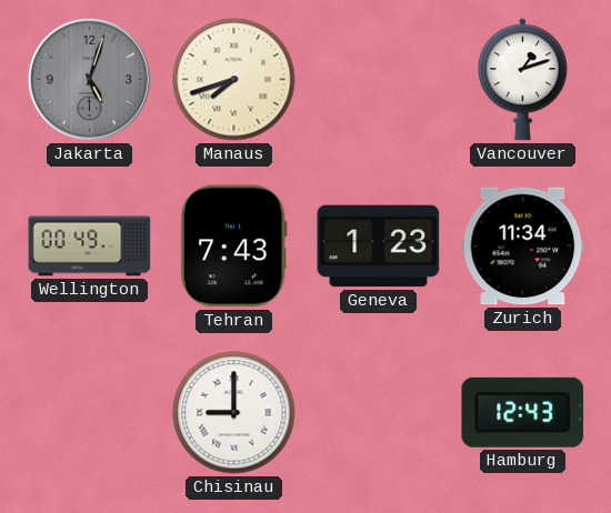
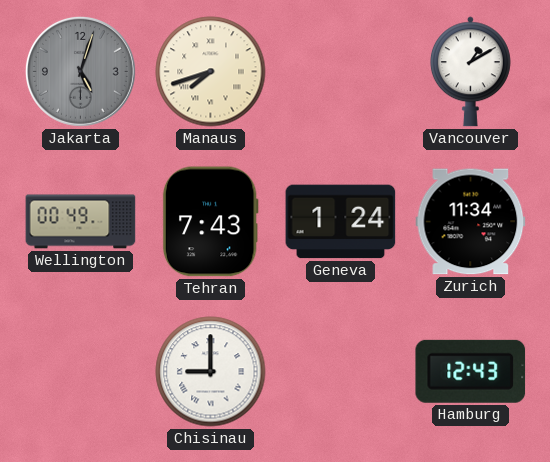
Vancouver: 1:12 -> 1:10
Geneva: 1:23 -> 1:24
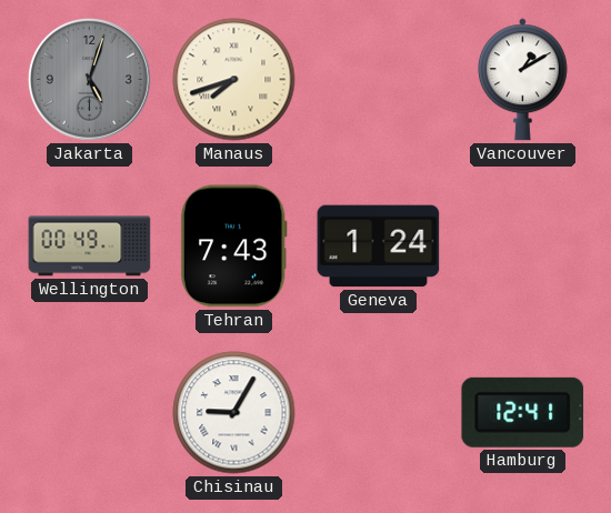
Zurich: 11:34 -> none
Chisinau: 9:00 -> 9:05
Hamburg: 12:43 -> 12:41
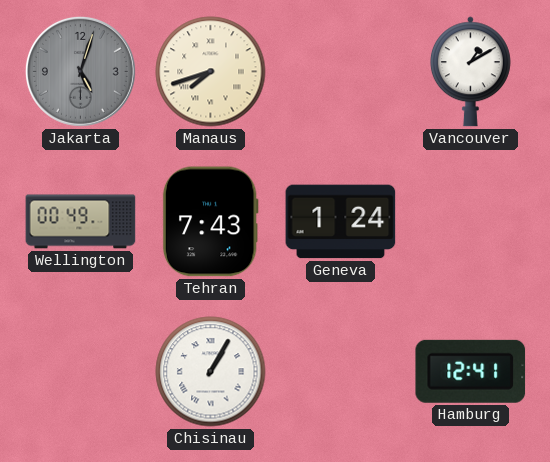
Chisinau: 9:05 -> 1:05
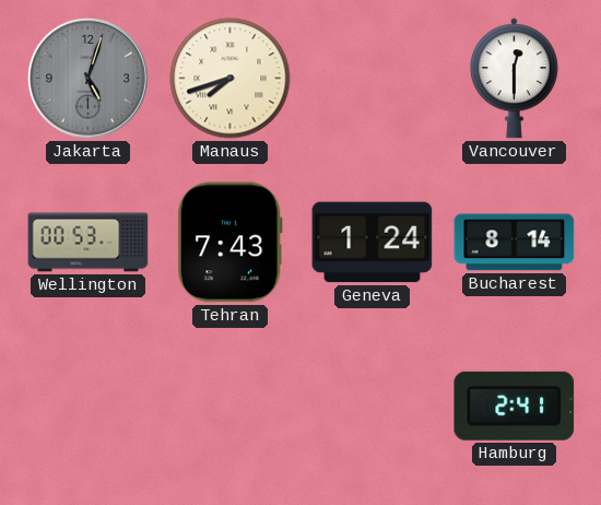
Vancouver: 1:10 -> 12:30
Wellington: 00:49 -> 00:53
Bucharest: none -> 8:14
Chisinau: 1:05 -> none
Hamburg: 12:41 -> 2:41
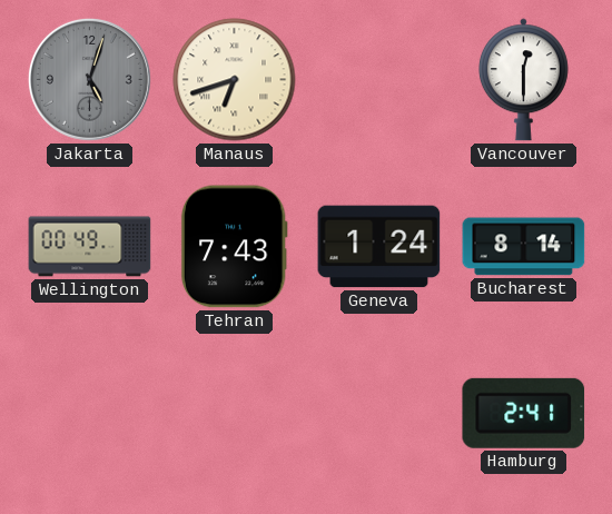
Manaus: 7:42 -> 6:42
Wellington: 00:53 -> 00:49
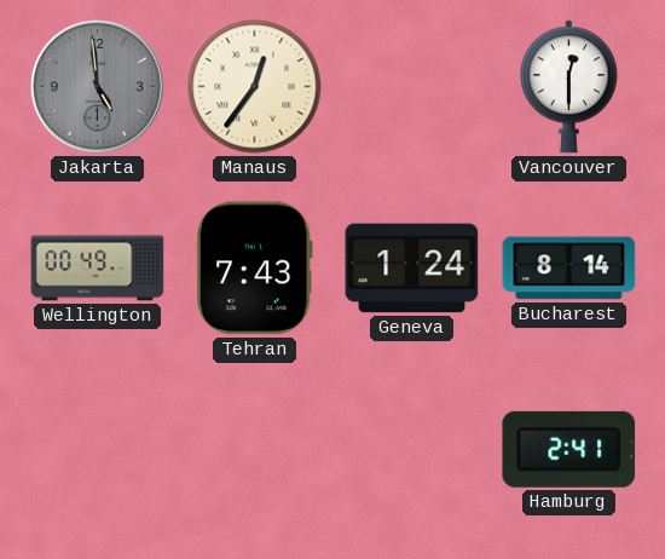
Jakarta: 5:03 -> 4:59
Manaus: 6:42 -> 12:36
